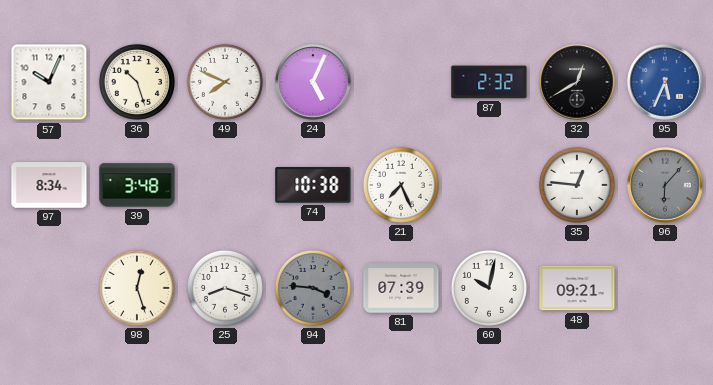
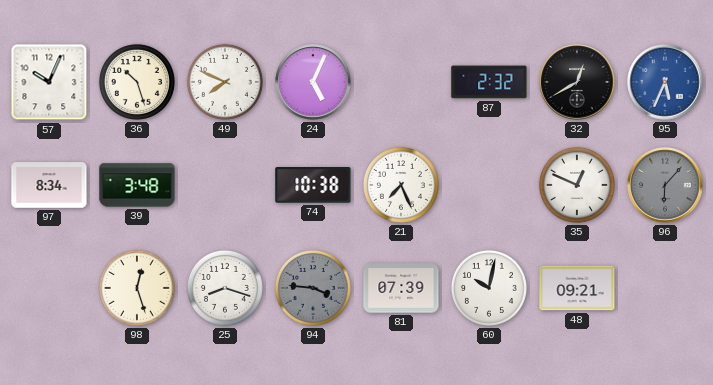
35: 12:46 -> 12:49
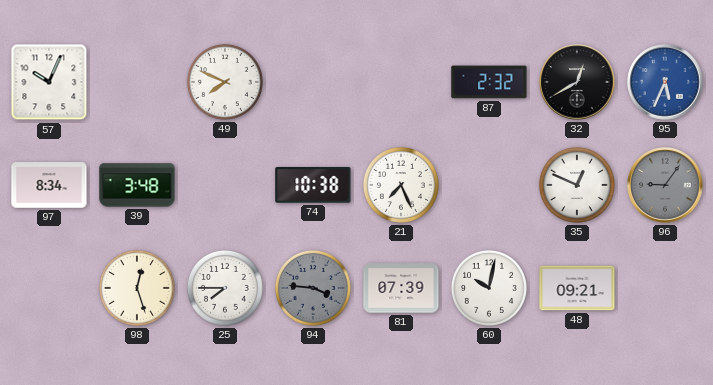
36: 10:27 -> none
24: 5:04 -> none
96: 6:07 -> 9:06
25: 8:18 -> 7:45
